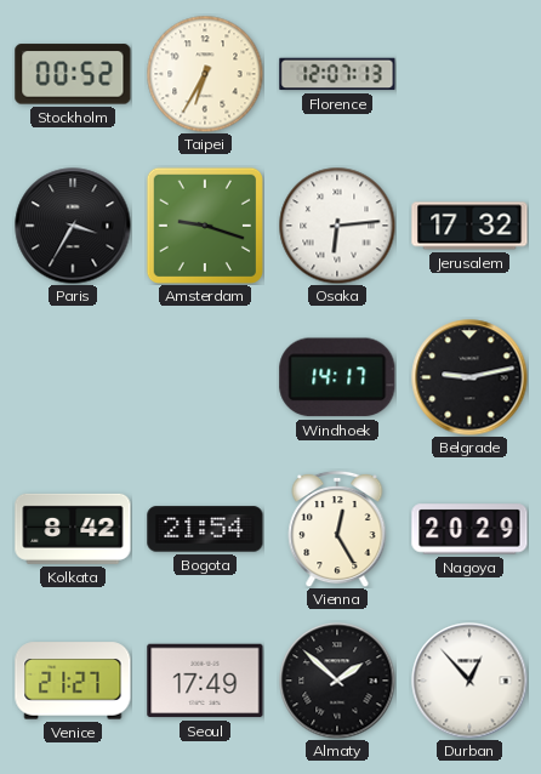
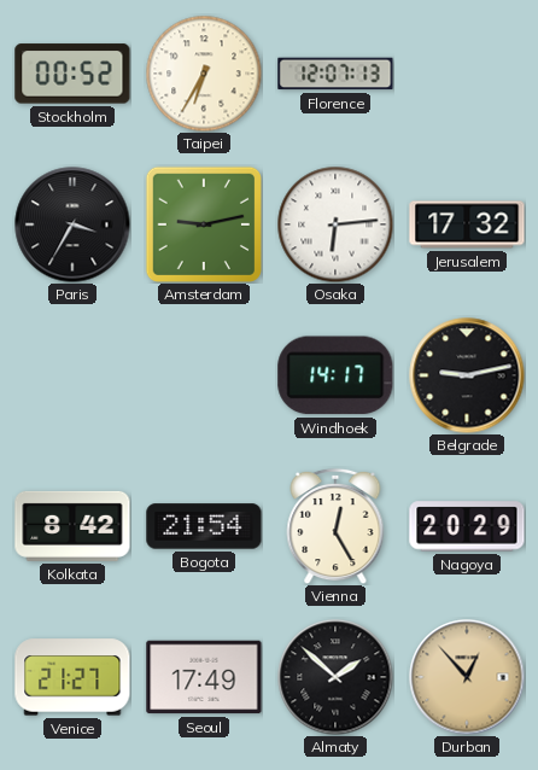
Amsterdam: 9:18 -> 9:13
Durban dial: white -> champagne
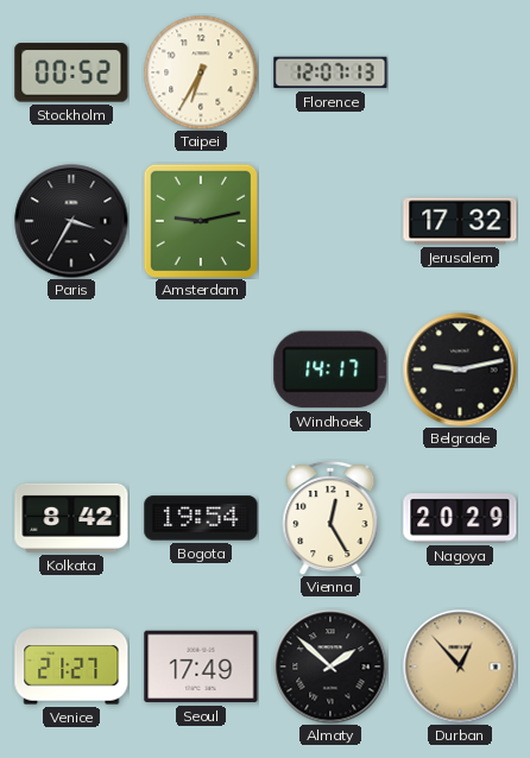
Osaka: 6:14 -> none
Bogota: 21:54 -> 19:54
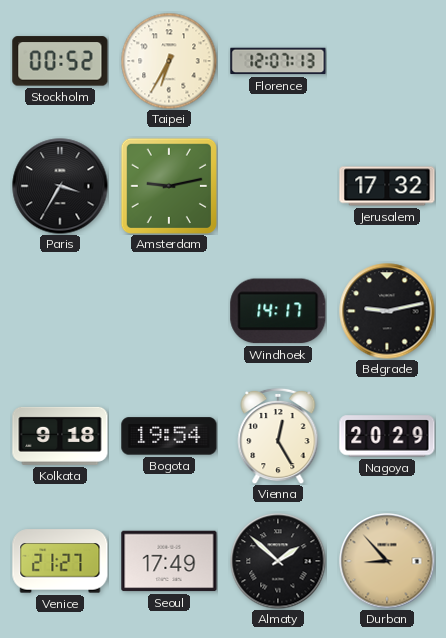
Kolkata: 8:42 -> 9:18
Durban: 12:53 -> 8:53
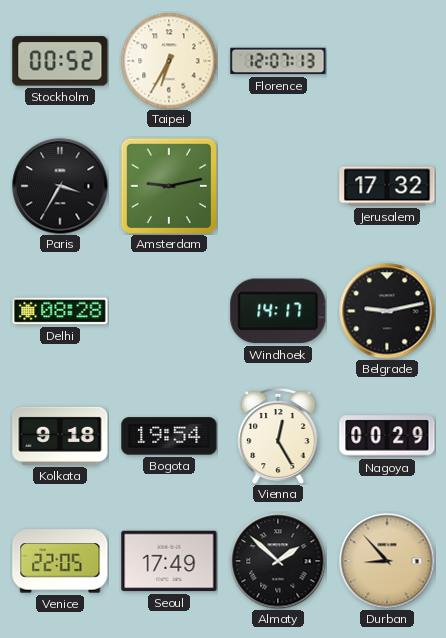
Delhi: none -> 08:28
Nagoya: 20:29 -> 00:29
Venice: 21:27 -> 22:05
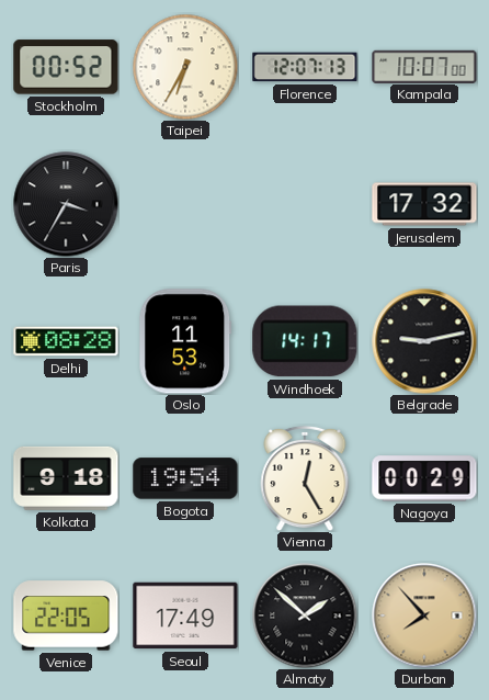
Kampala: none -> 10:07
Amsterdam: 9:13 -> none
Oslo: none -> 11:53
Durban: 8:53 -> 7:53
